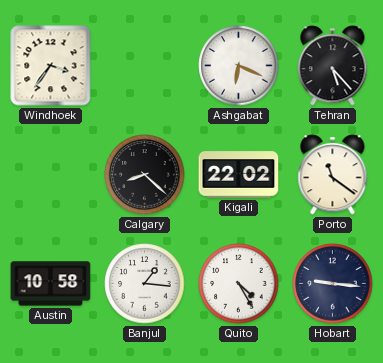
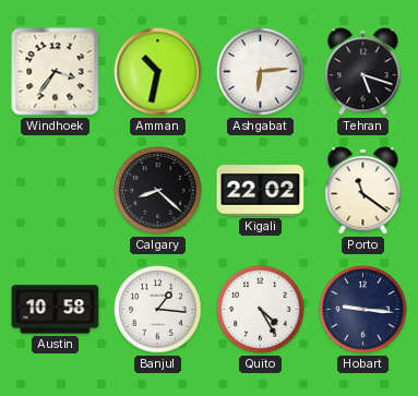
Amman: none -> 10:32
Ashgabat: 6:19 -> 6:14
Tehran: 5:23 -> 5:18
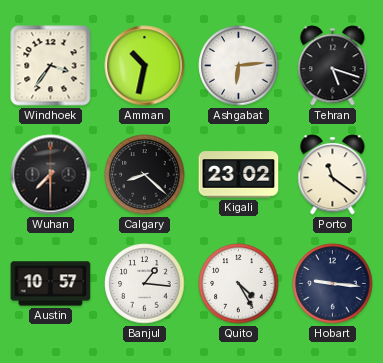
Wuhan: none -> 7:30
Kigali: 22:02 -> 23:02
Austin: 10:58 -> 10:57
